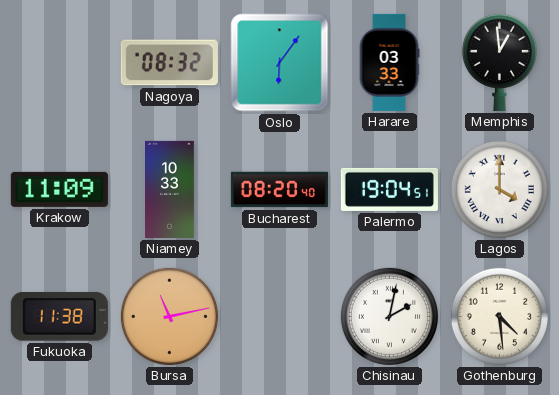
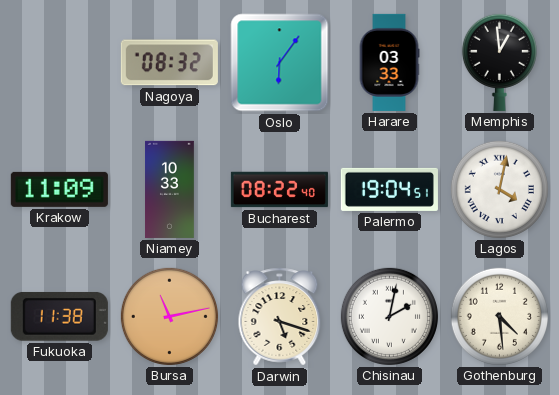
Bucharest: 08:20 -> 08:22
Lagos: 4:00 -> 4:02
Darwin: none -> 5:18
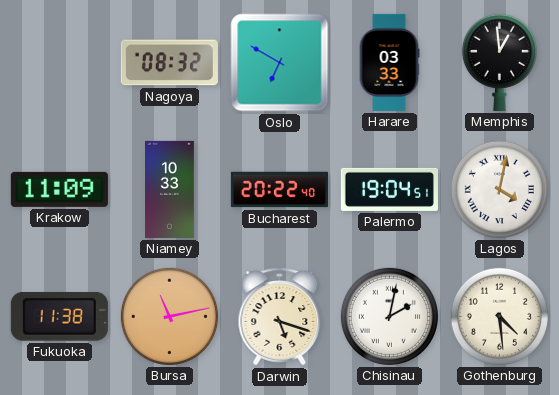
Oslo: 6:06 -> 6:50
Bucharest: 08:22 -> 20:22
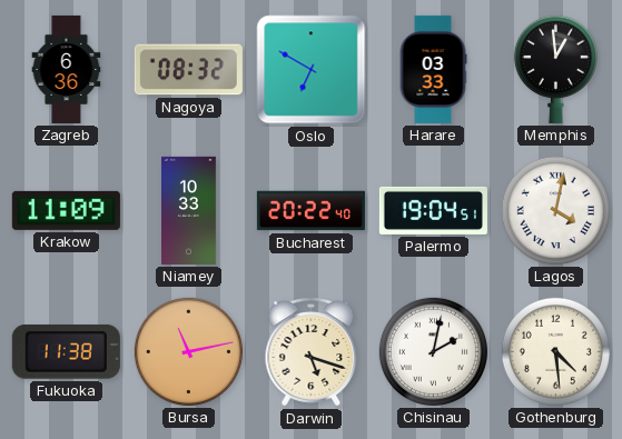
Zagreb: none -> 6:36
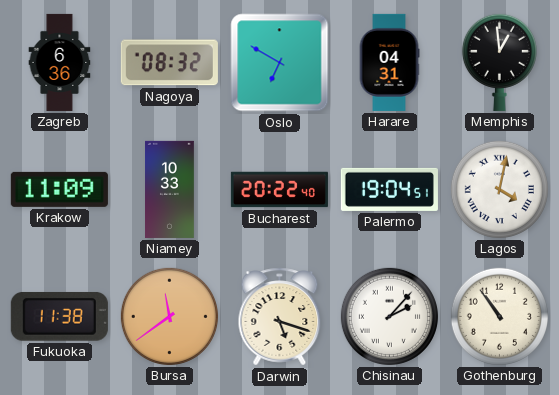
Harare: 03:33 -> 04:31
Bursa: 11:13 -> 11:39
Chisinau: 2:02 -> 2:07
Gothenburg: 4:29 -> 10:54
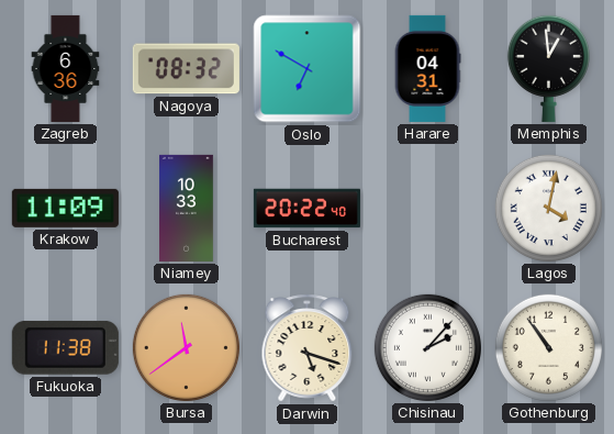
Palermo: 19:04 -> none
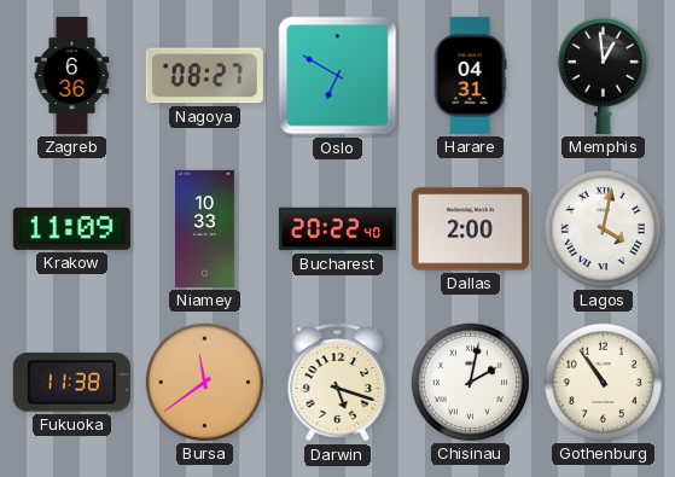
Nagoya: 08:32 -> 08:27
Dallas: none -> 2:00
Chisinau: 2:07 -> 2:02
